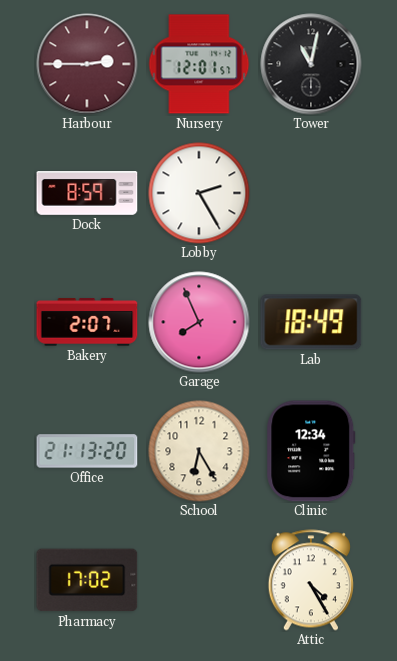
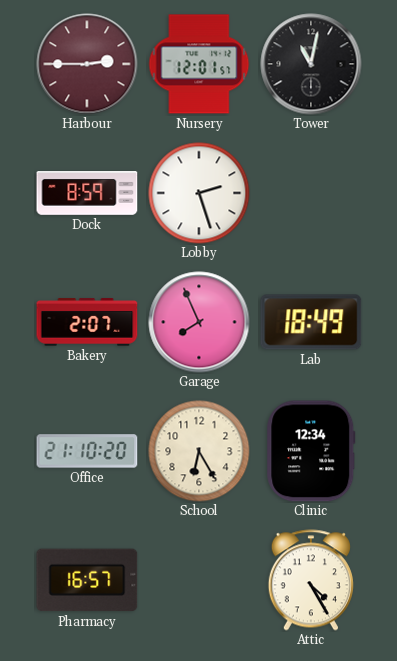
Lobby: 2:25 -> 2:27
Office: 21:13 -> 21:10
Pharmacy: 17:02 -> 16:57
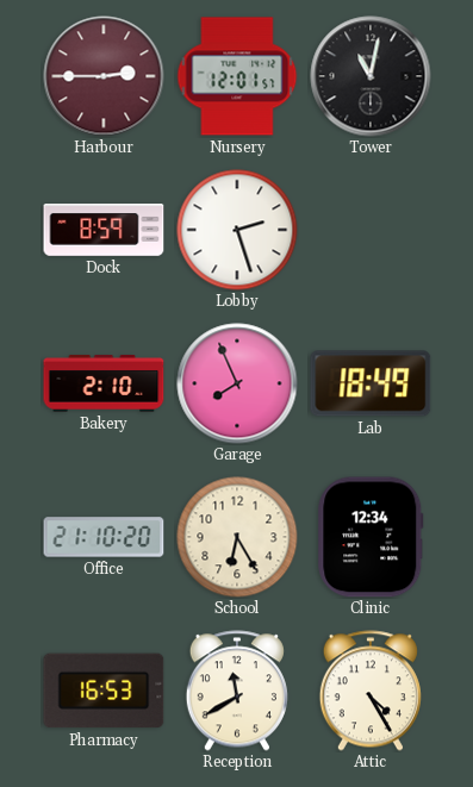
Bakery: 2:07 -> 2:10
Pharmacy: 16:57 -> 16:53
Reception: none -> 11:40
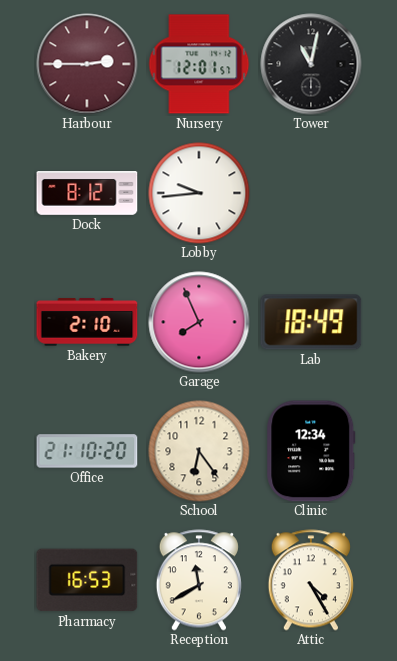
Dock: 8:59 -> 8:12
Lobby: 2:27 -> 9:44
School: 6:25 -> 6:24
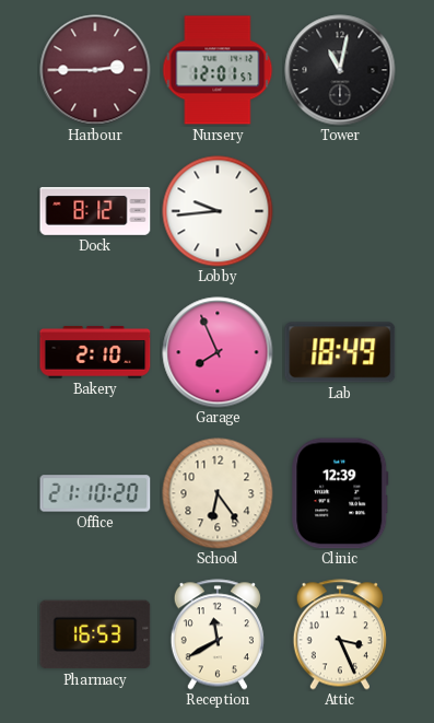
Clinic: 12:34 -> 12:39
Attic: 4:25 -> 3:26
